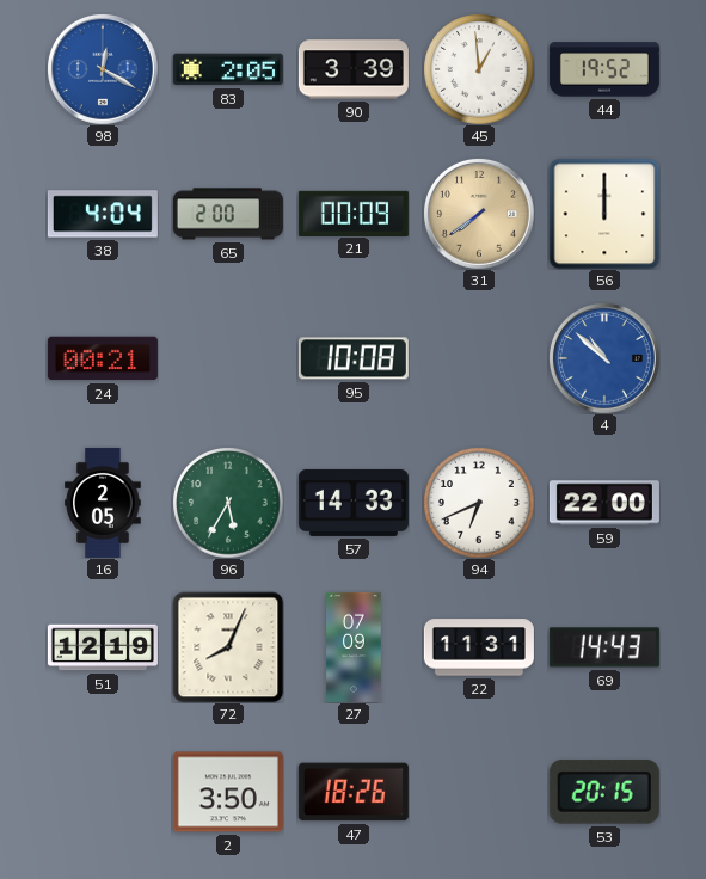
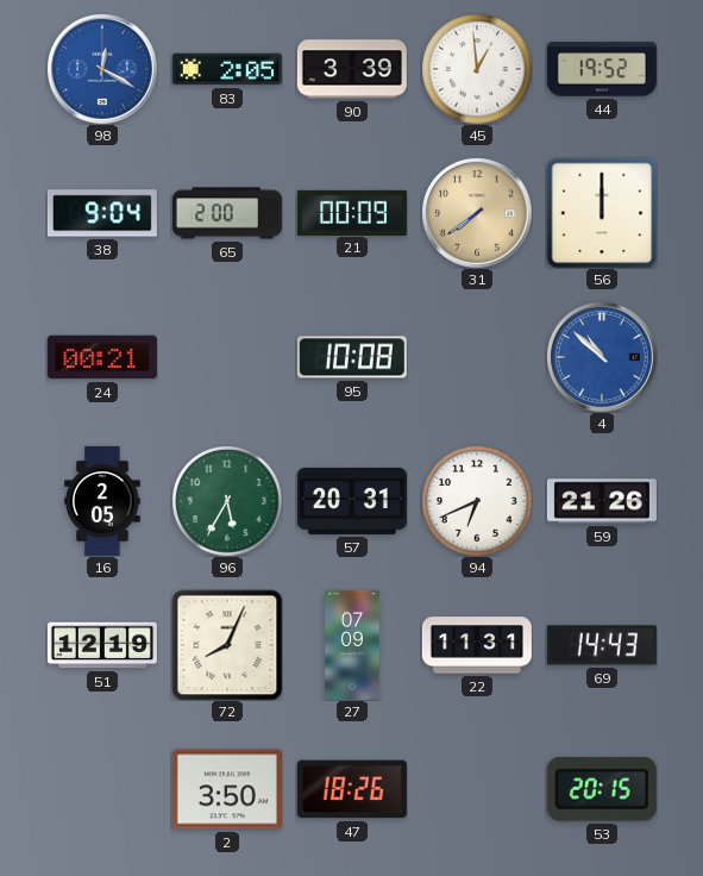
38: 4:04 -> 9:04
57: 14:33 -> 20:31
59: 22:00 -> 21:26
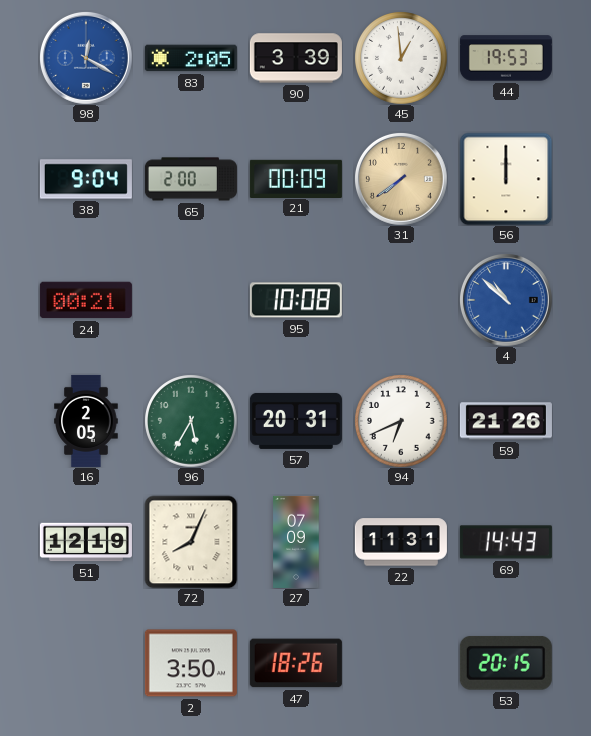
44: 19:52 -> 19:53
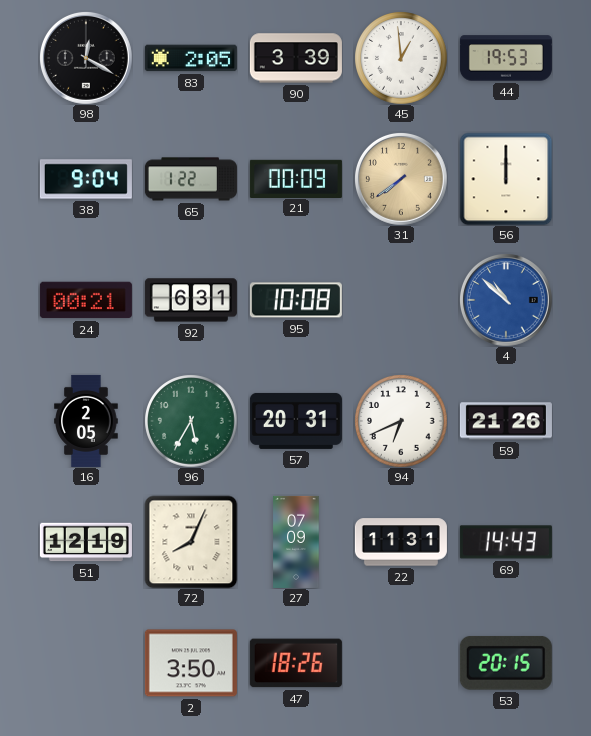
98 dial: blue -> black
65: 2:00 -> 1:22
92: none -> 6:31
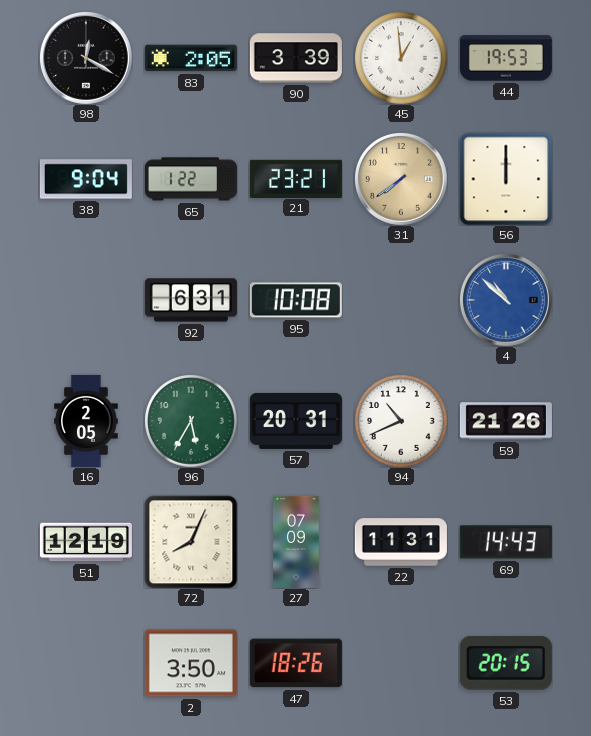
21: 00:09 -> 23:21
24: 00:21 -> none
94: 6:41 -> 10:41
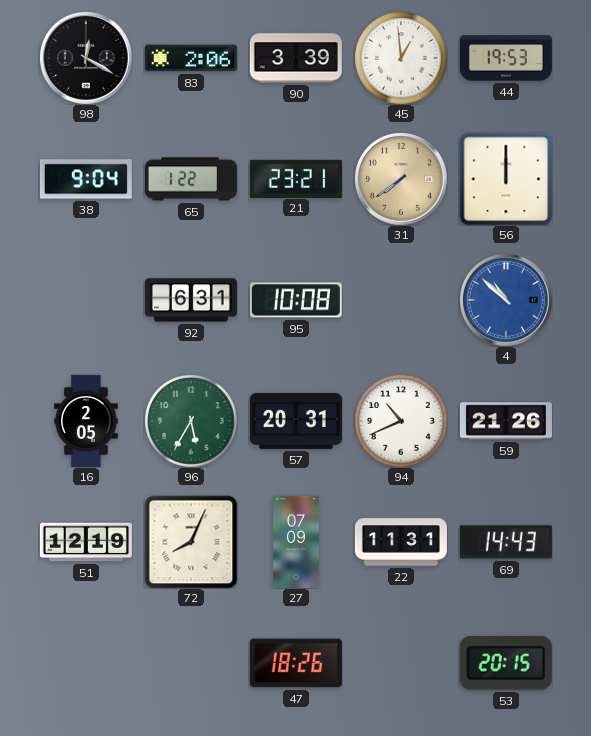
83: 2:05 -> 2:06
2: 3:50 -> none
